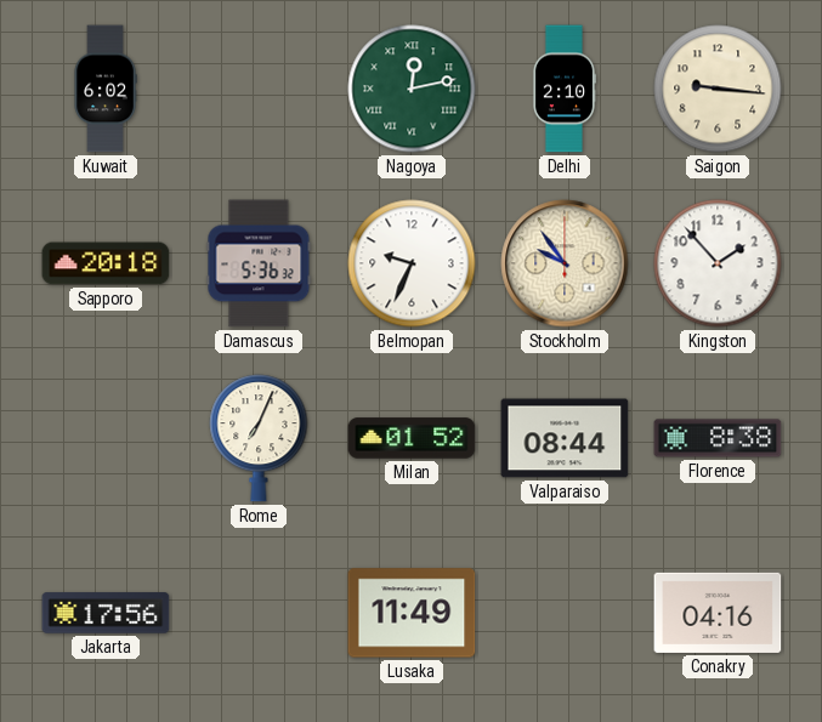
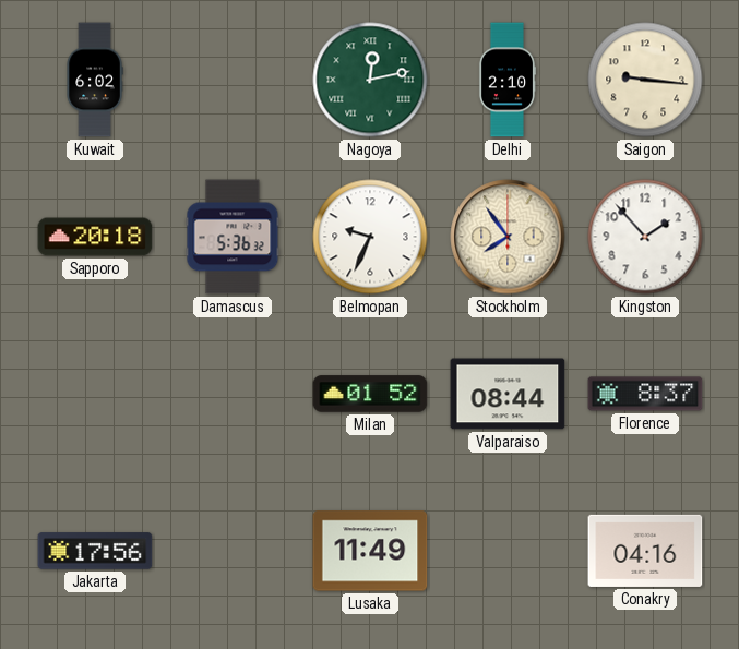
Stockholm: 9:54 -> 7:54
Rome: 7:04 -> none
Florence: 8:38 -> 8:37
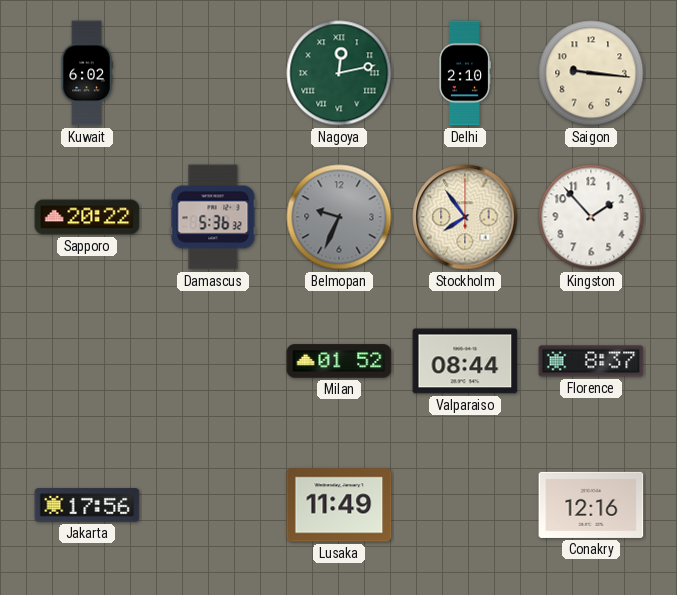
Sapporo: 20:18 -> 20:22
Belmopan dial: white -> grey
Conakry: 04:16 -> 12:16
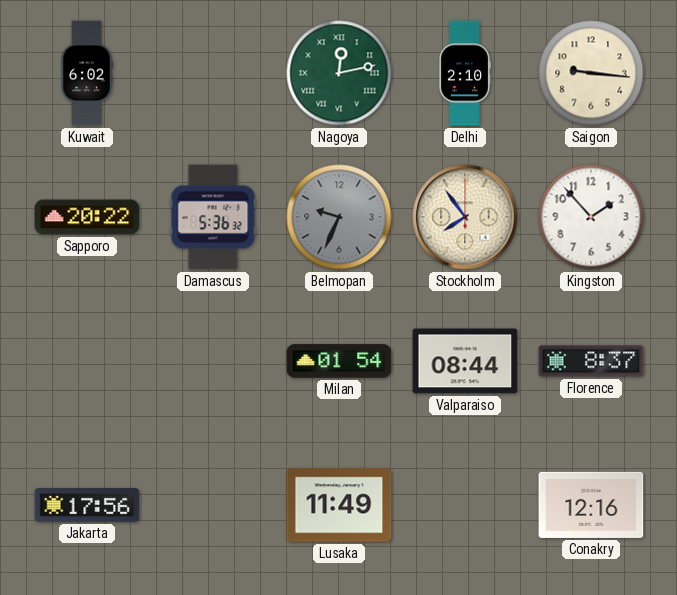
Milan: 01:52 -> 01:54
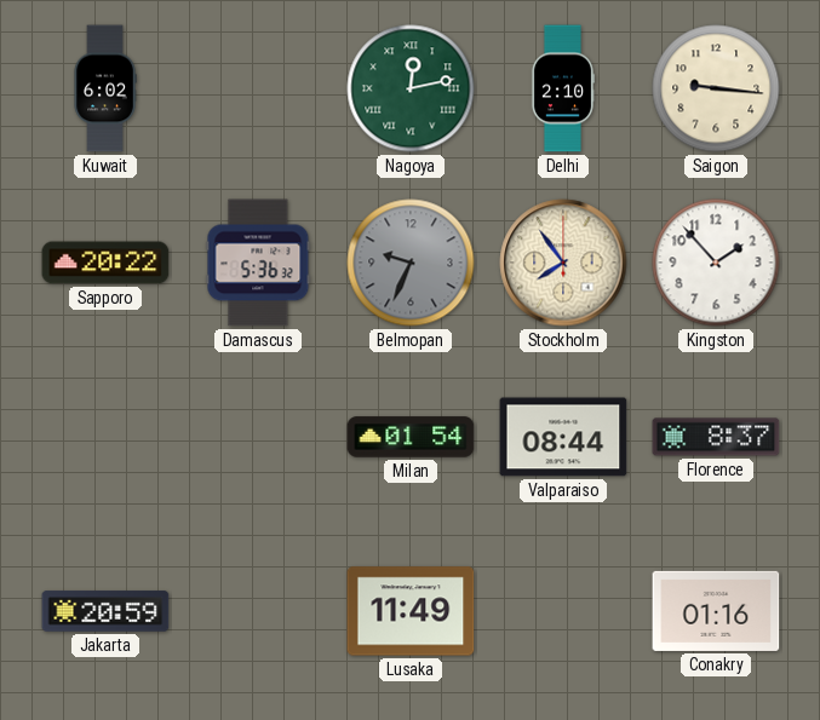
Jakarta: 17:56 -> 20:59
Conakry: 12:16 -> 01:16
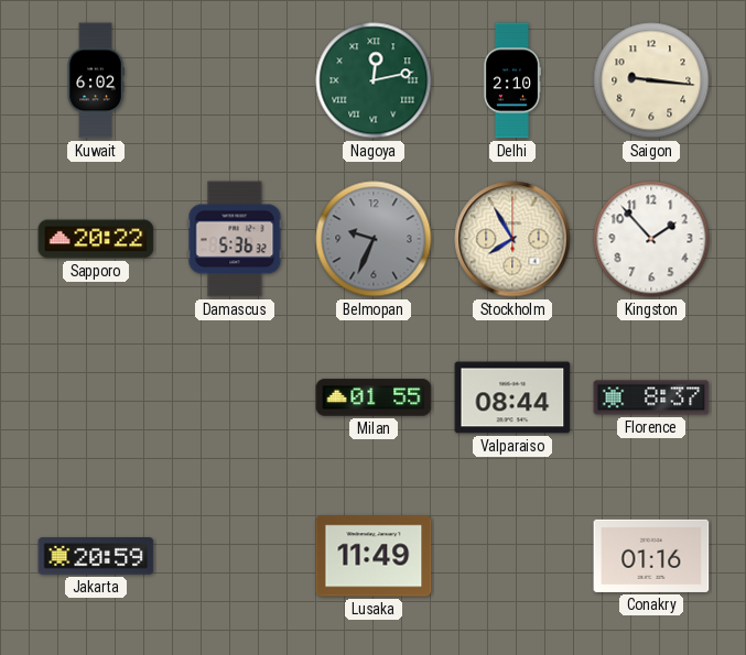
Stockholm: 7:54 -> 7:55
Milan: 01:54 -> 01:55
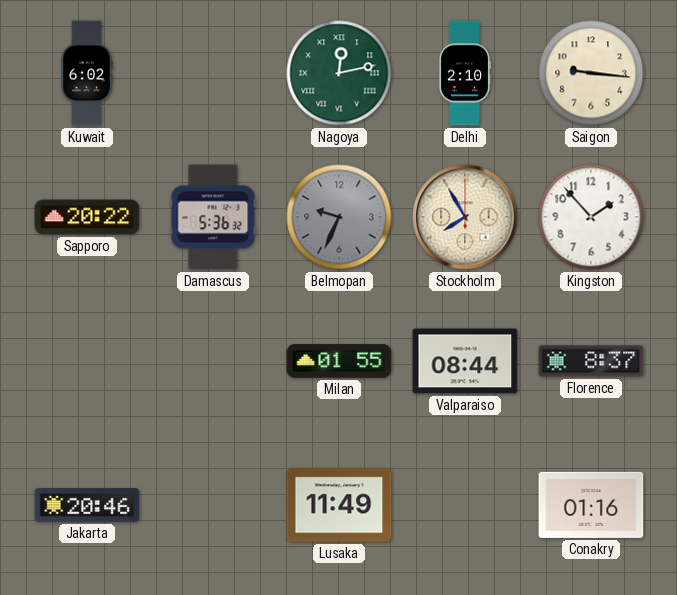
Jakarta: 20:59 -> 20:46
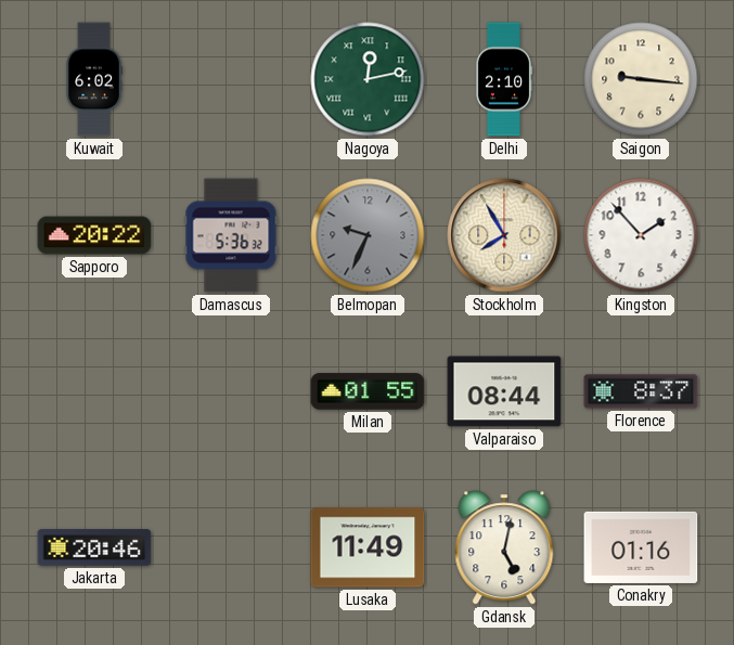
Gdansk: none -> 5:02
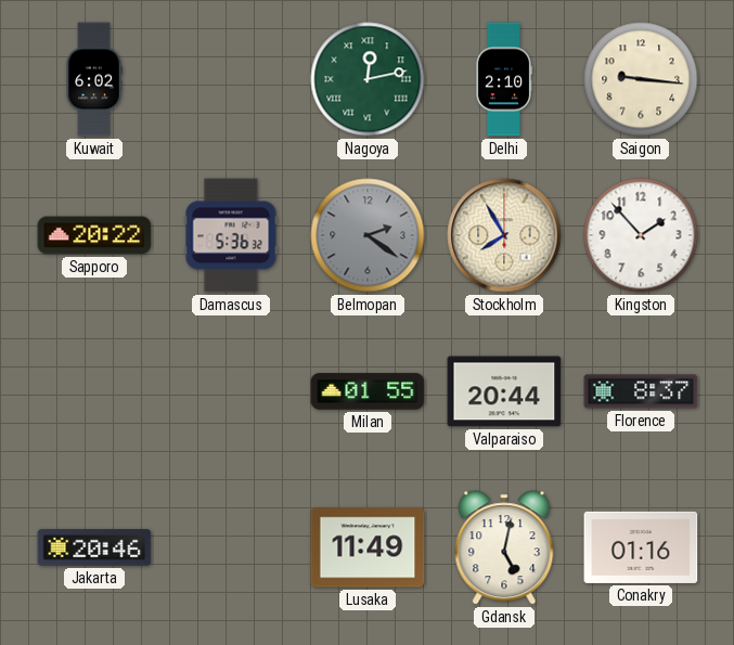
Belmopan: 9:34 -> 2:21
Valparaiso: 08:44 -> 20:44
